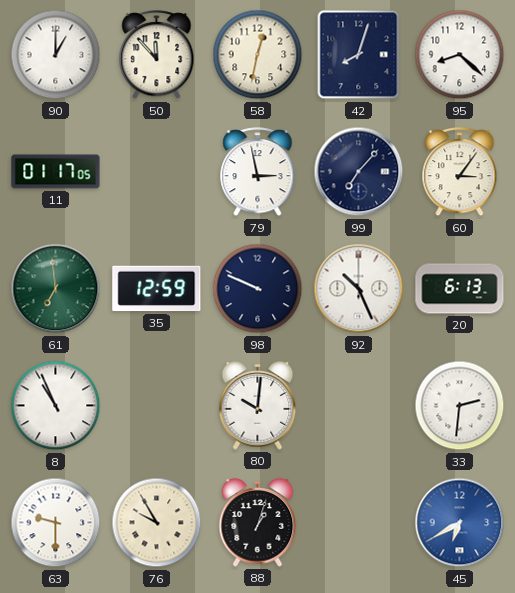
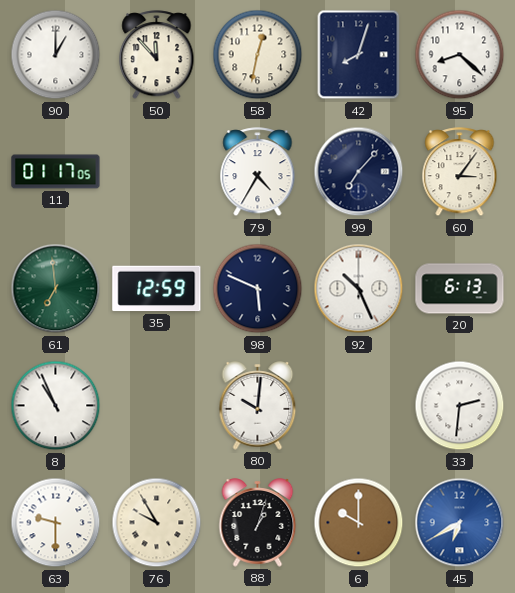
79: 2:58 -> 4:35
98: 9:49 -> 5:49
6: none -> 10:00
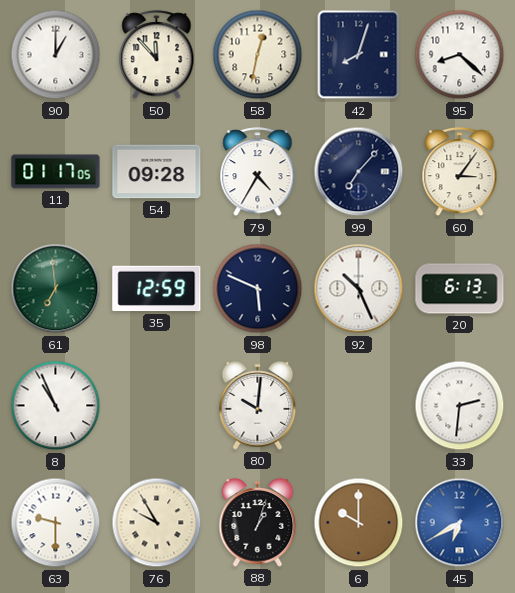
54: none -> 09:28
